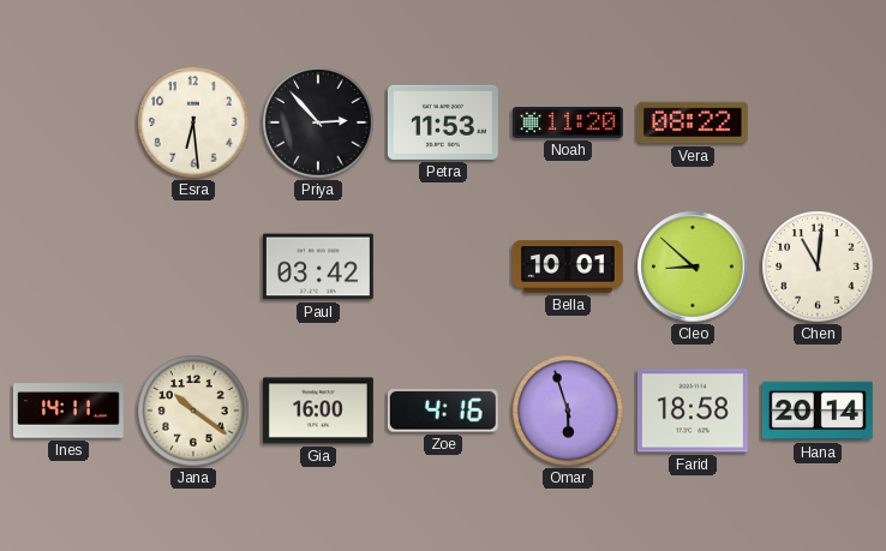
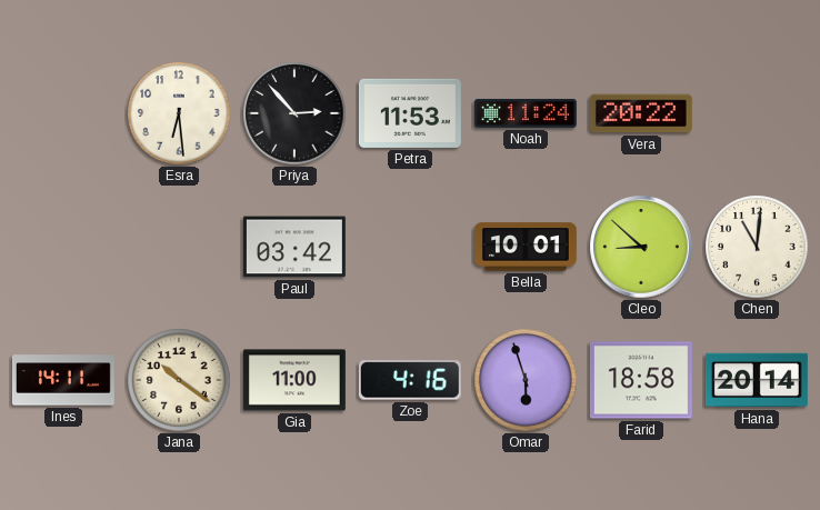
Noah: 11:20 -> 11:24
Vera: 08:22 -> 20:22
Gia: 16:00 -> 11:00
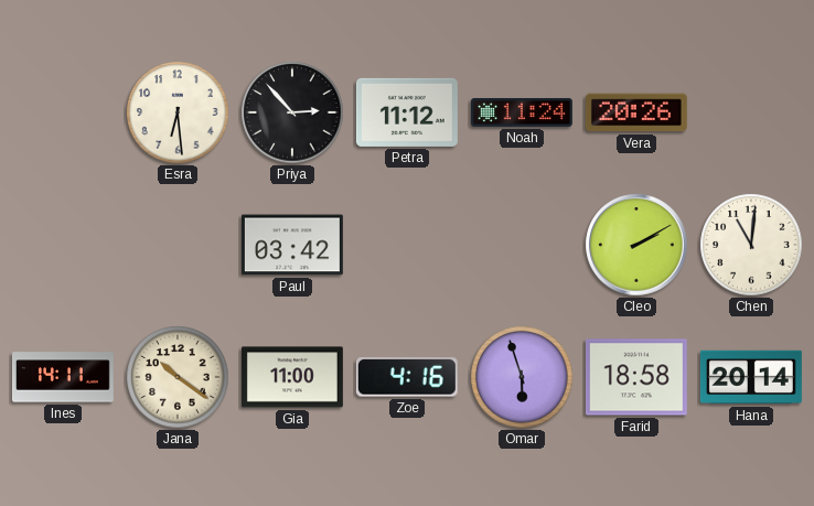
Petra: 11:53 -> 11:12
Vera: 20:22 -> 20:26
Bella: 10:01 -> none
Cleo: 8:52 -> 2:10
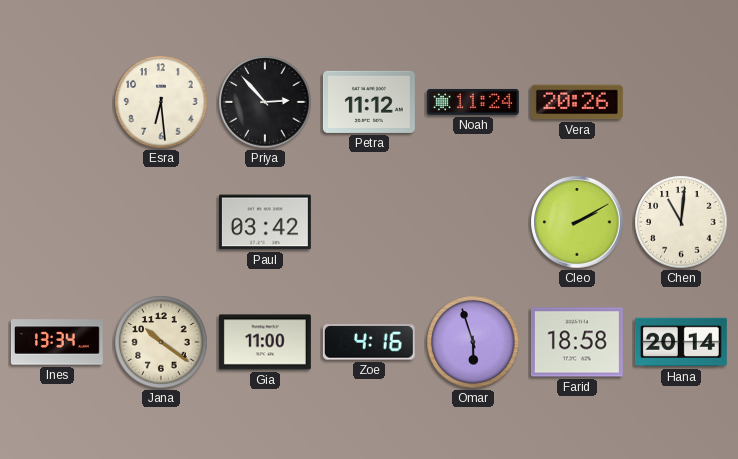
Ines: 14:11 -> 13:34
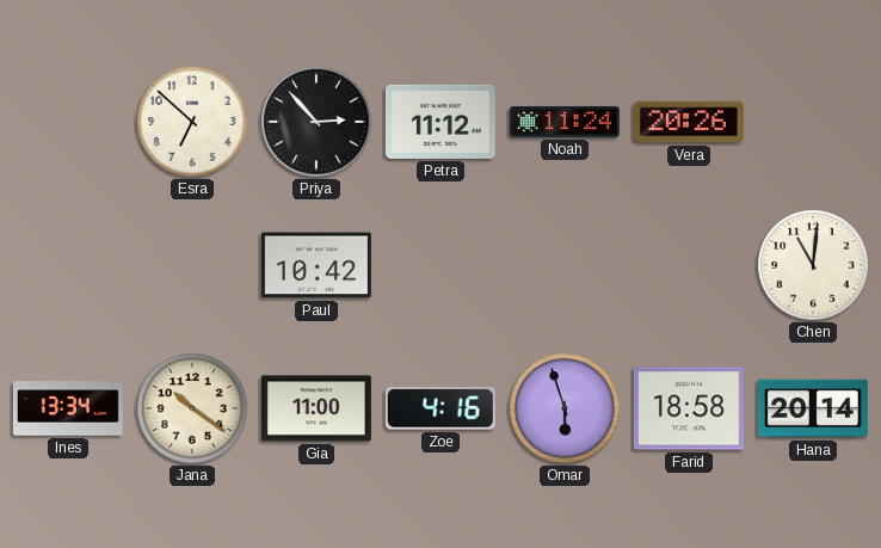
Esra: 6:29 -> 6:52
Paul: 03:42 -> 10:42
Cleo: 2:10 -> none
